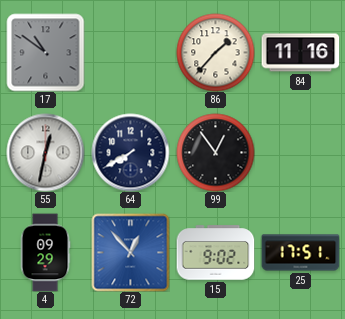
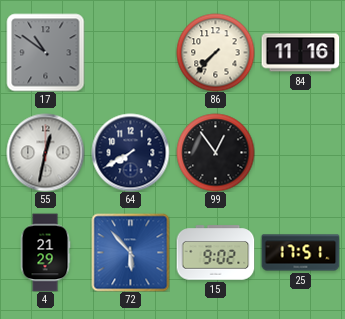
86: 1:37 -> 7:37
4: 09:29 -> 21:29
72: 12:53 -> 5:53
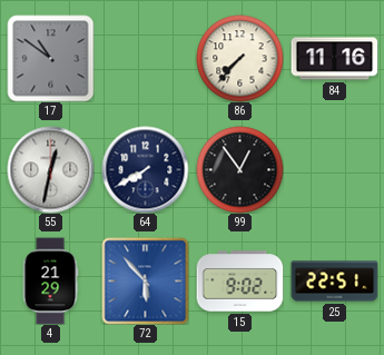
25: 17:51 -> 22:51
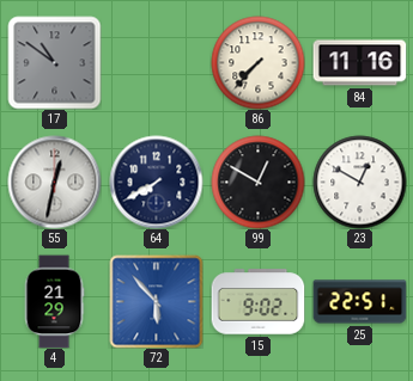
99: 12:54 -> 12:50
23: none -> 12:50
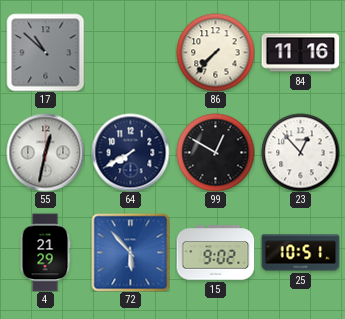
17: 10:51 -> 10:52
23: 12:50 -> 12:53
25: 22:51 -> 10:51
